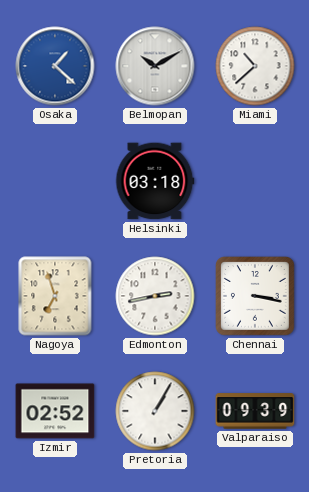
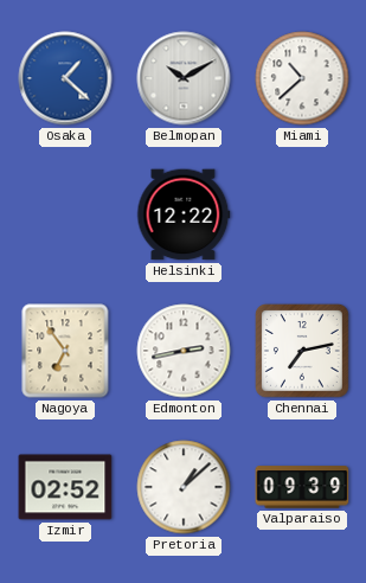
Helsinki: 03:18 -> 12:22
Nagoya: 6:57 -> 6:54
Chennai: 3:17 -> 7:13
Pretoria: 1:05 -> 1:08
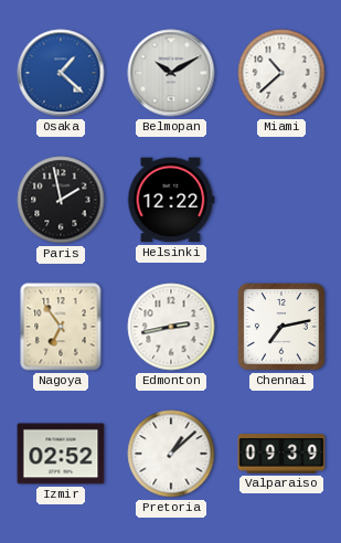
Paris: none -> 1:58
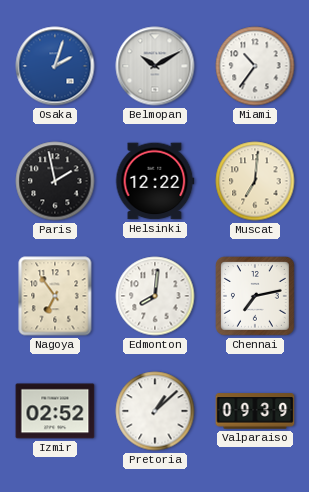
Osaka: 1:22 -> 2:03
Miami: 10:38 -> 10:36
Muscat: none -> 7:01
Edmonton: 2:43 -> 8:01
